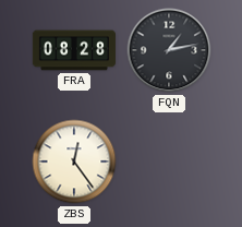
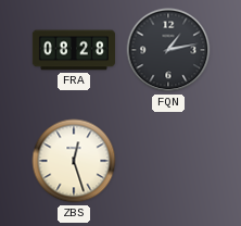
ZBS: 12:24 -> 12:27
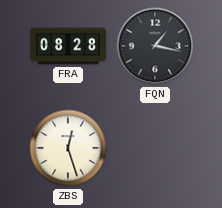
FQN: 1:13 -> 1:17
